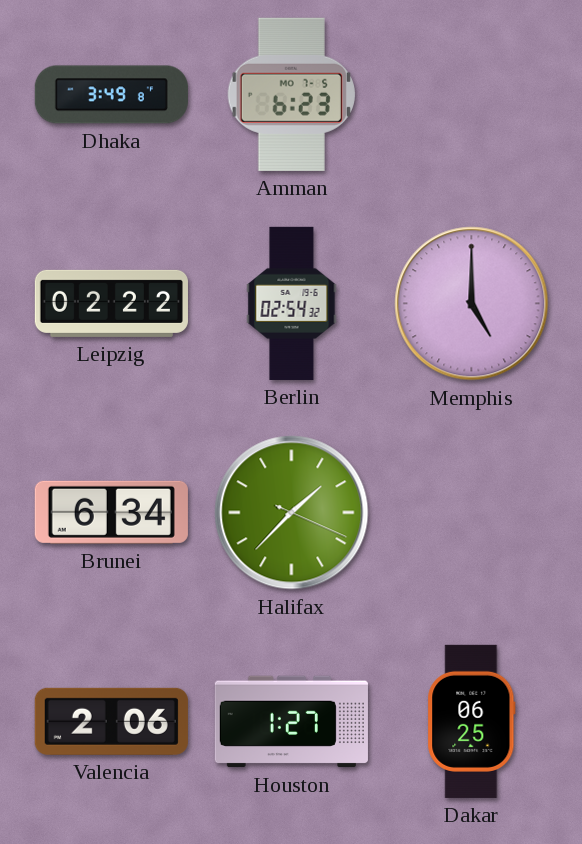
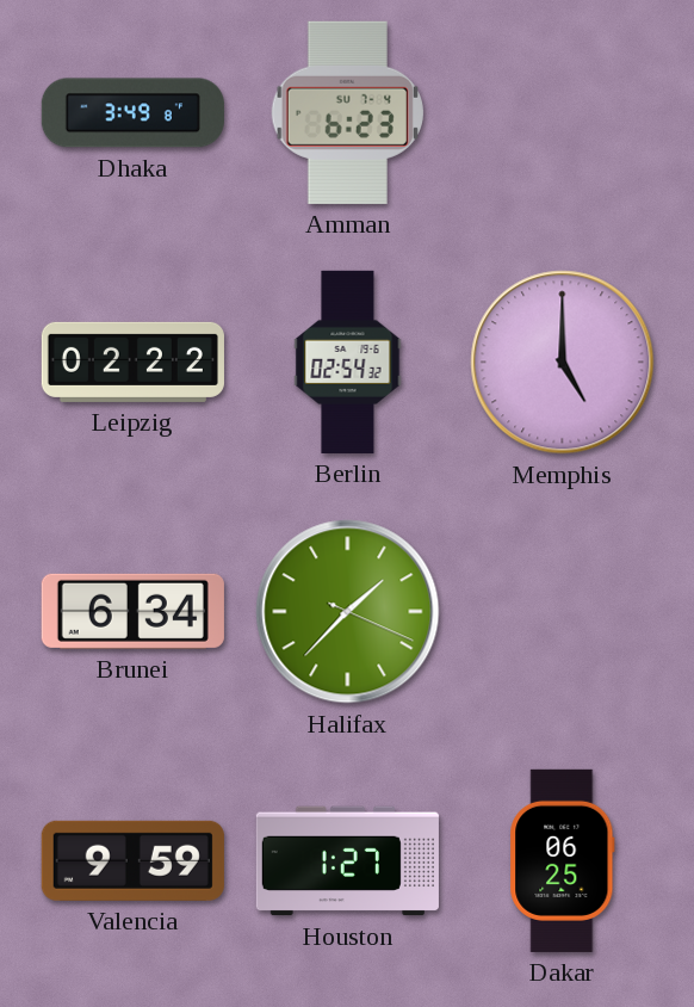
Amman date: MO 7-5 -> SU 7-4
Valencia: 2:06 -> 9:59
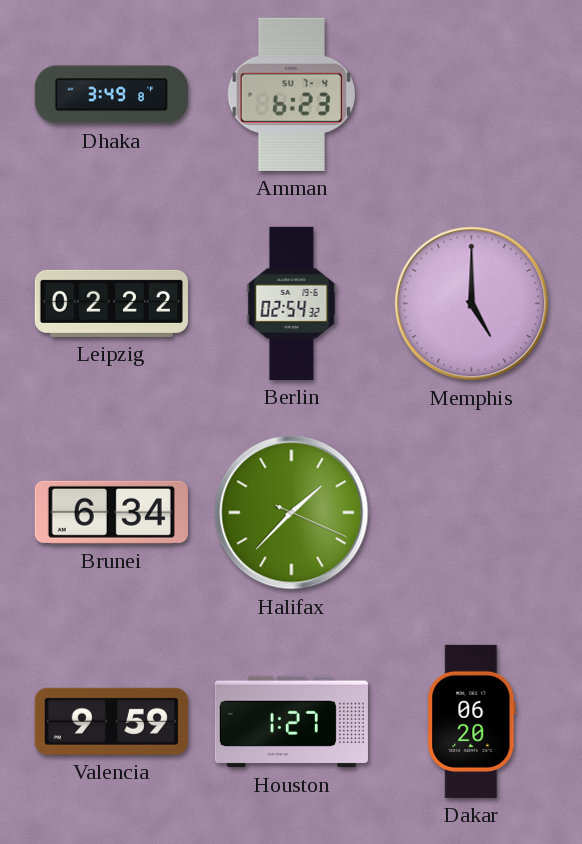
Dakar: 06:25 -> 06:20
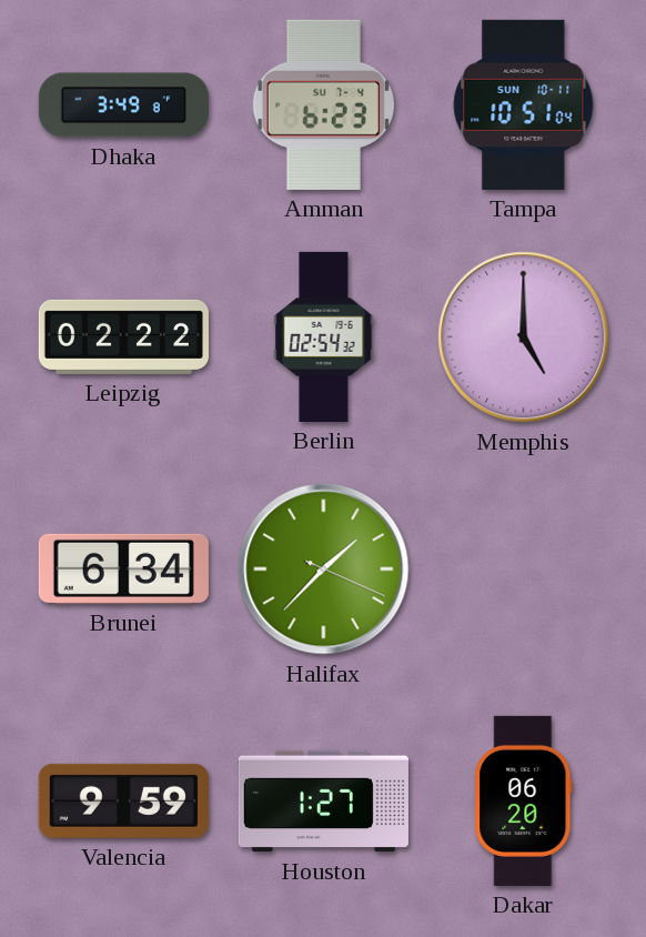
Tampa: none -> 10:51
